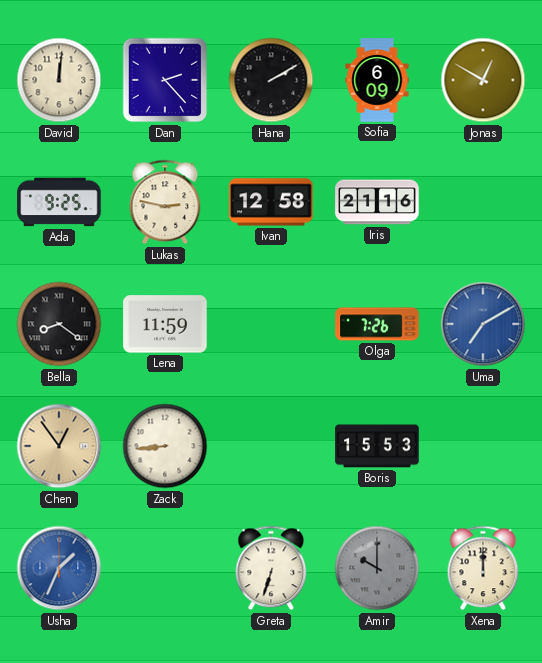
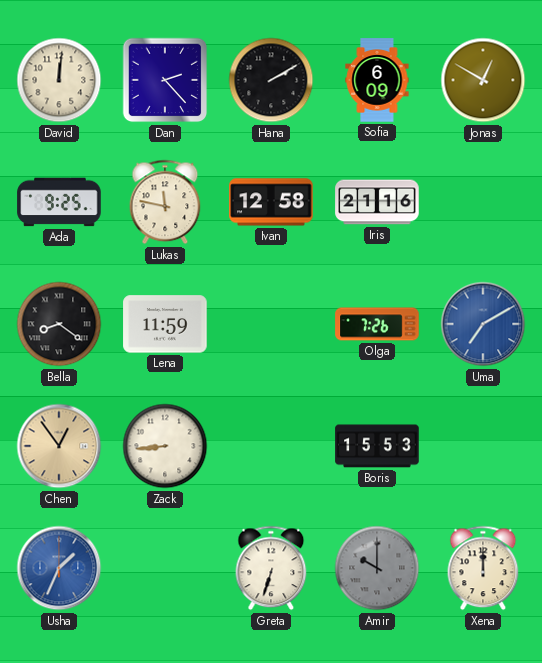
Lukas: 2:47 -> 11:47
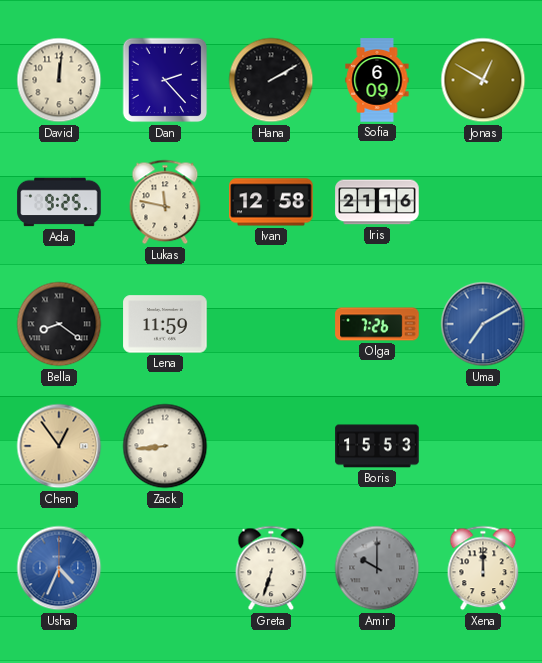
Usha: 1:34 -> 4:34
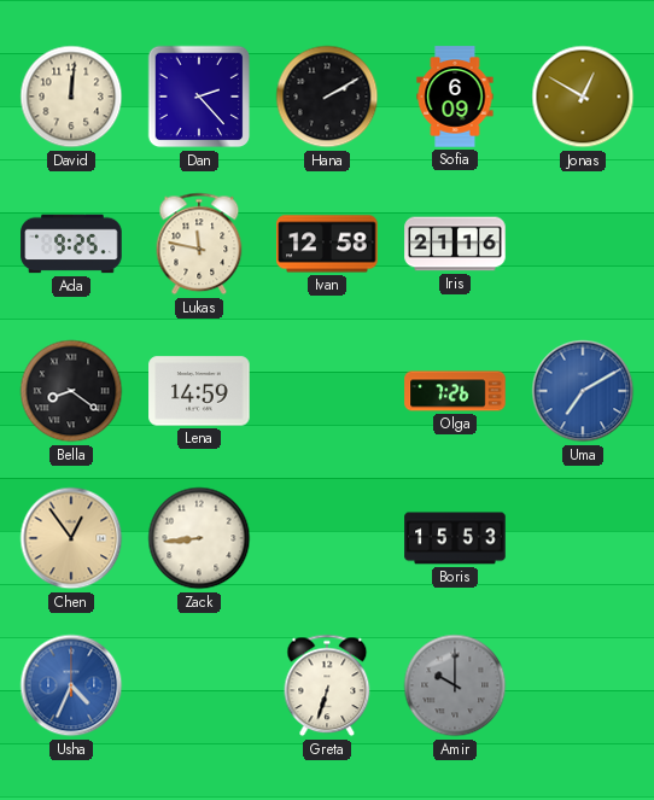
Lena: 11:59 -> 14:59
Xena: 12:00 -> none
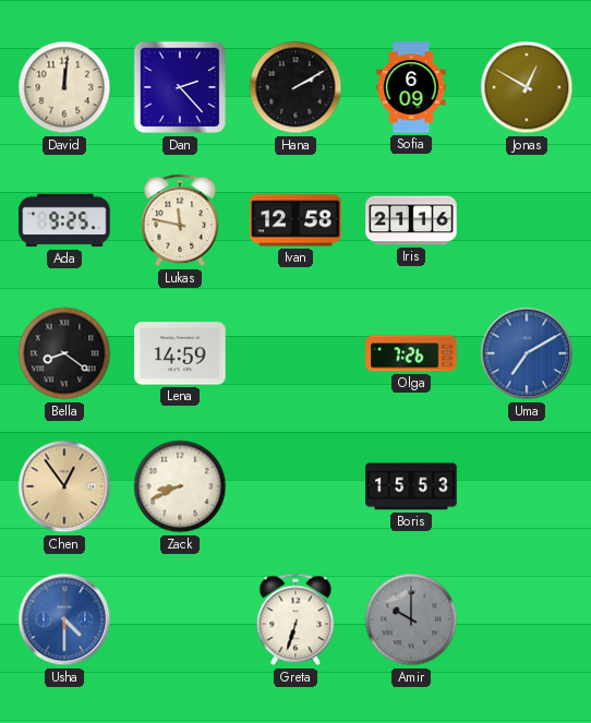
Zack: 8:44 -> 8:41
Usha: 4:34 -> 4:30
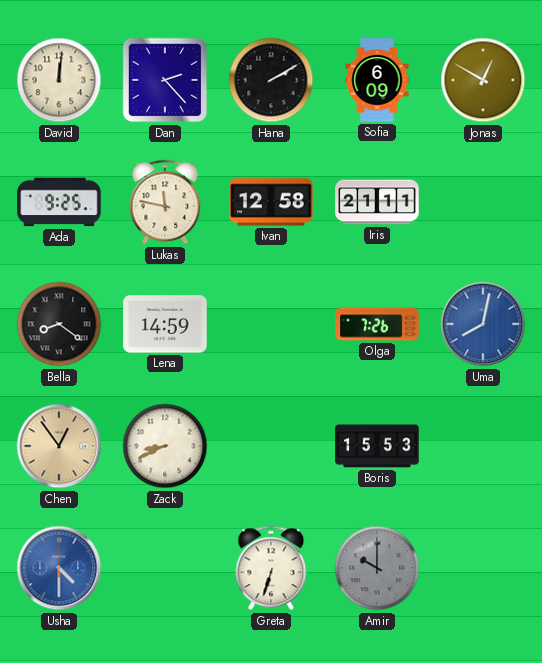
Iris: 21:16 -> 21:11
Uma: 7:10 -> 8:02
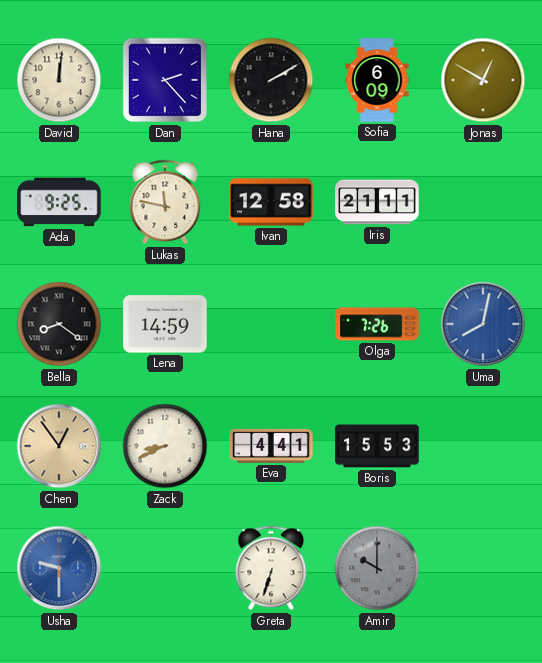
Eva: none -> 4:41
Usha: 4:30 -> 9:30
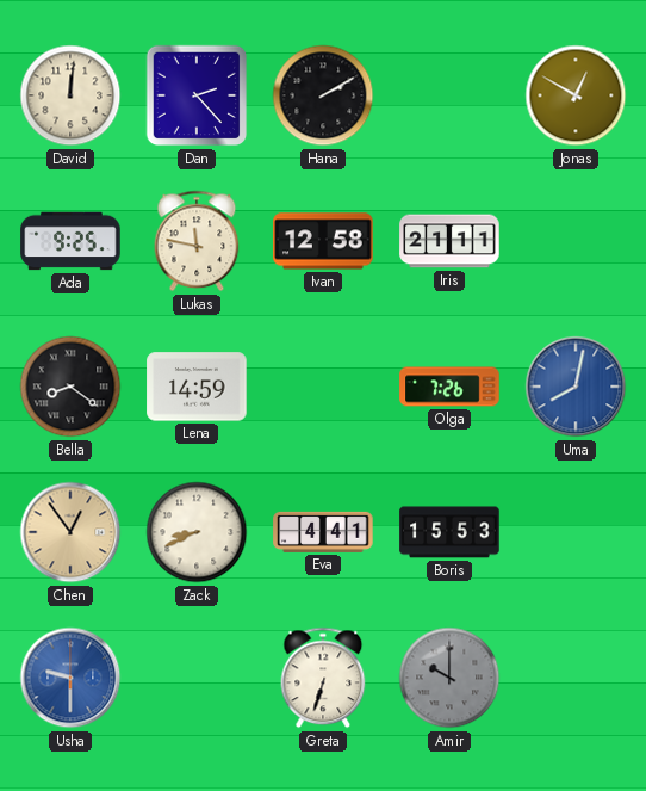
Sofia: 6:09 -> none
